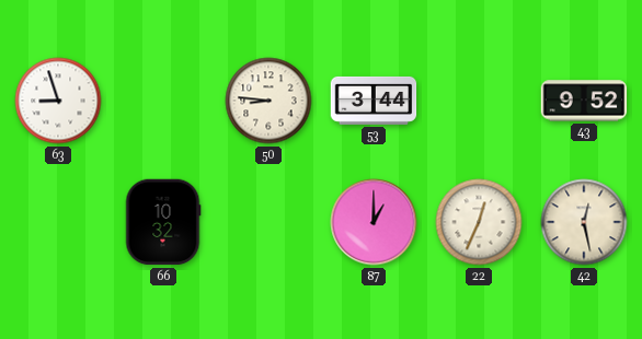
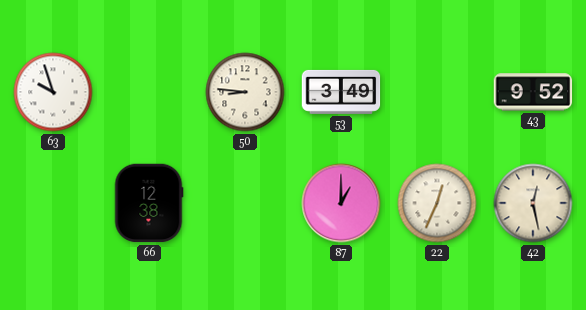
63: 8:57 -> 9:57
53: 3:44 -> 3:49
66: 10:32 -> 12:38
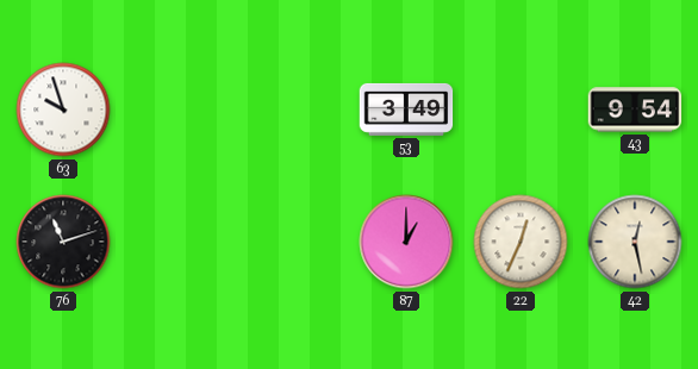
50: 8:46 -> none
43: 9:52 -> 9:54
76: none -> 11:12
66: 12:38 -> none
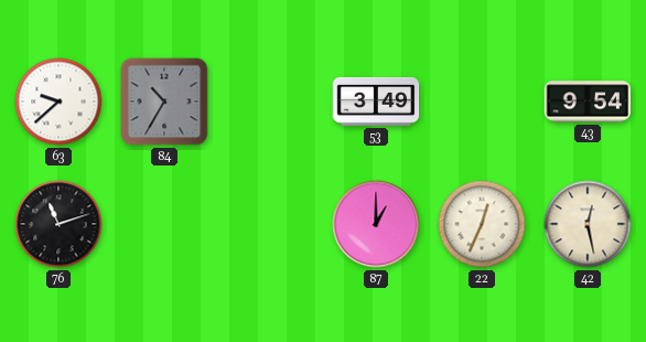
63: 9:57 -> 9:38
84: none -> 10:35
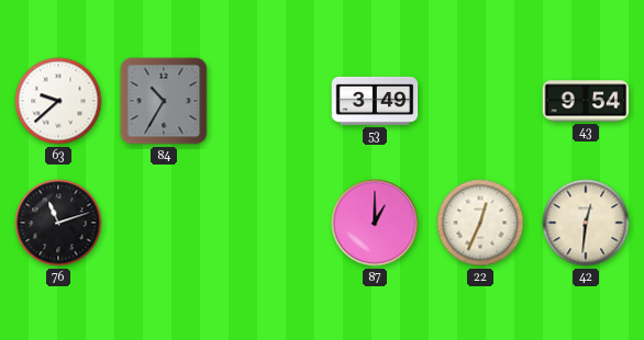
42: 12:28 -> 12:31
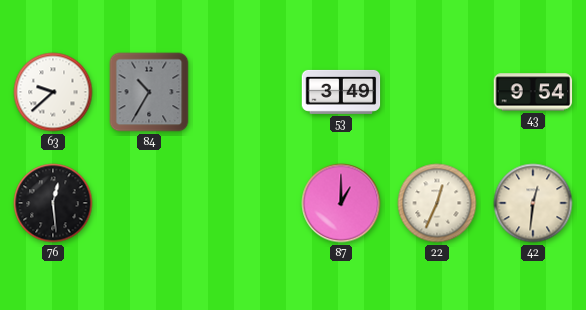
76: 11:12 -> 12:29
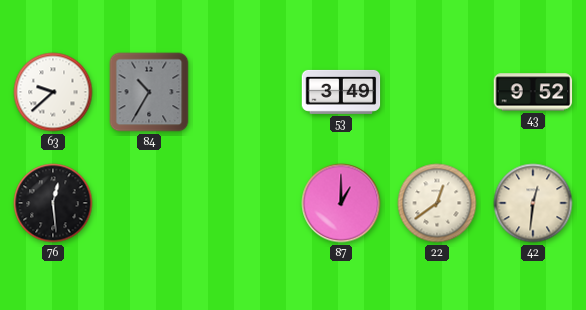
43: 9:54 -> 9:52
22: 12:34 -> 12:39
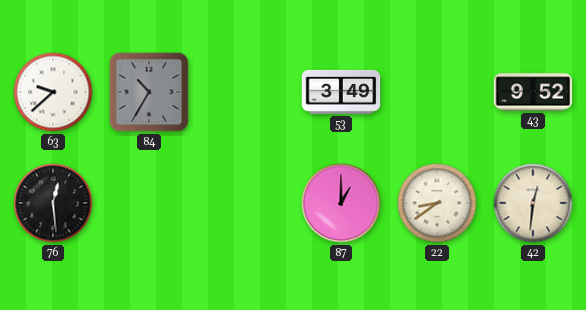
22: 12:39 -> 8:39
